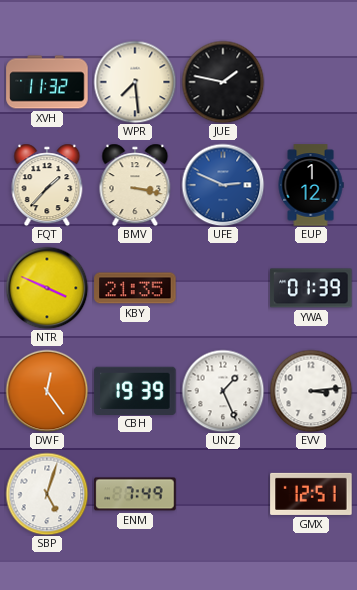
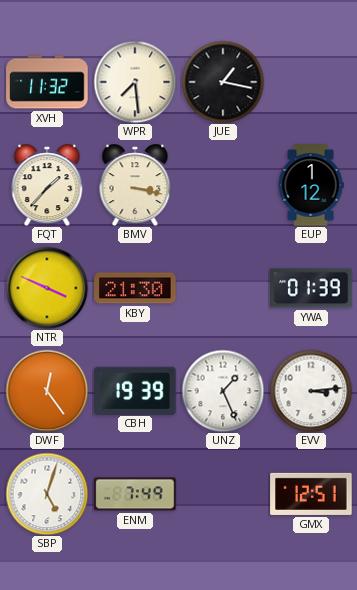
JUE: 1:47 -> 1:17
UFE: 2:49 -> none
KBY: 21:35 -> 21:30
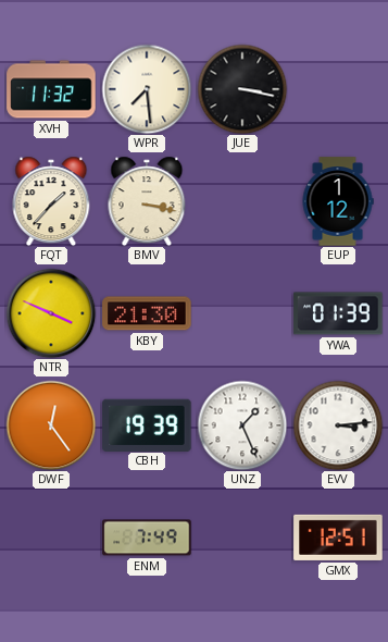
JUE: 1:17 -> 3:17
SBP: 5:03 -> none
